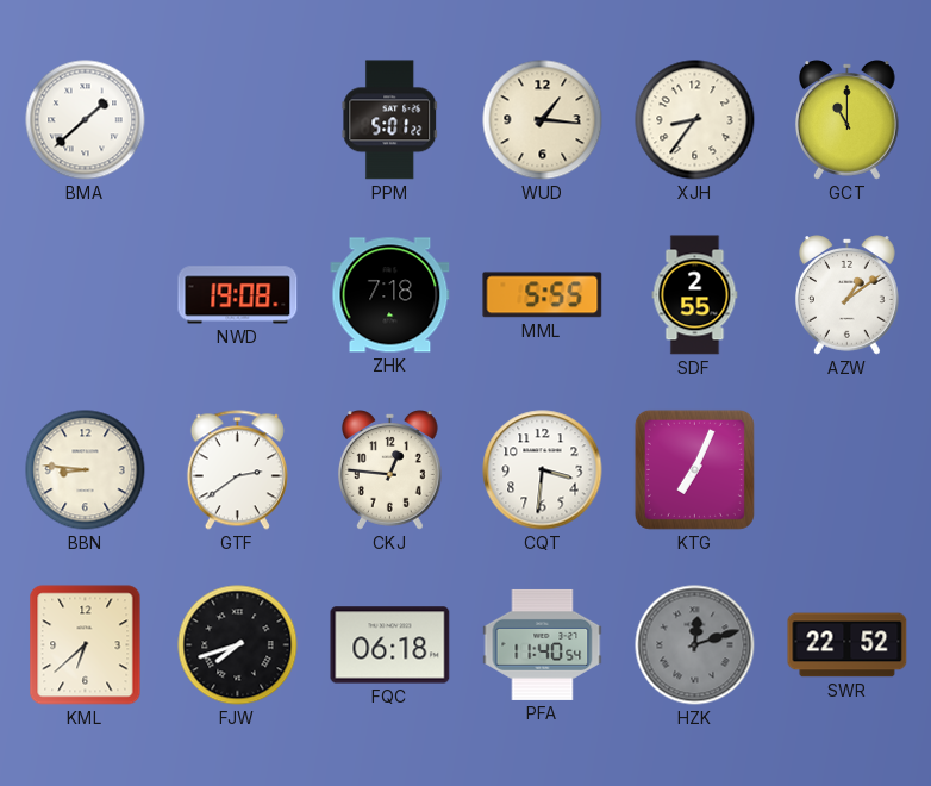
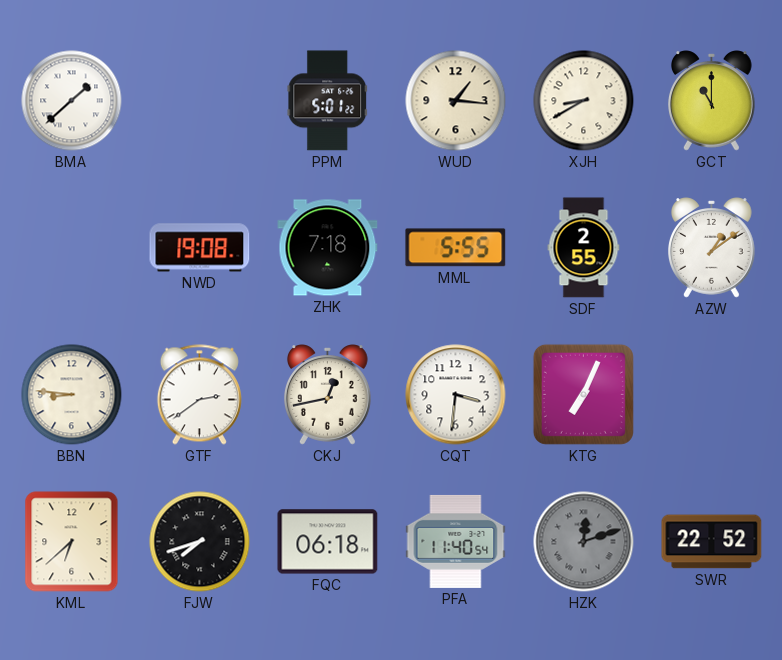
XJH: 8:36 -> 8:40
CKJ: 12:46 -> 12:43
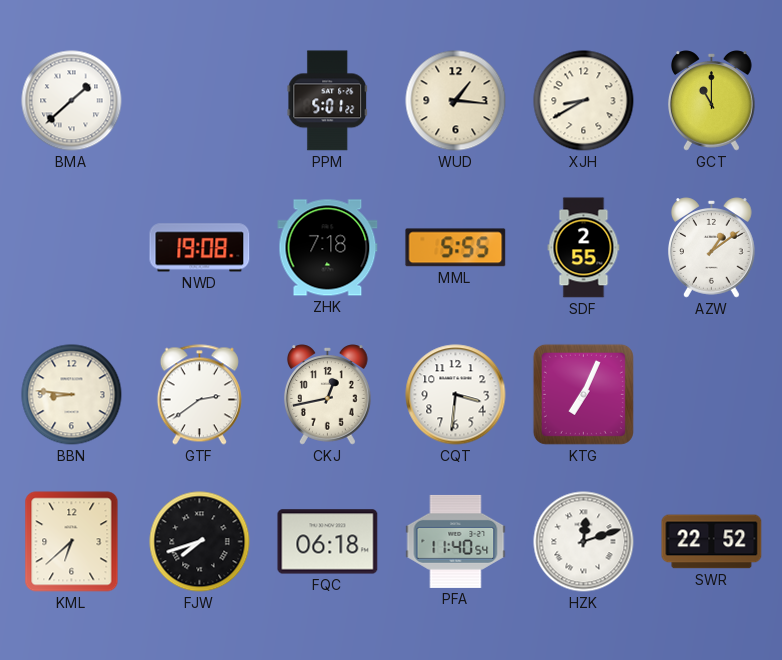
HZK dial: grey -> white
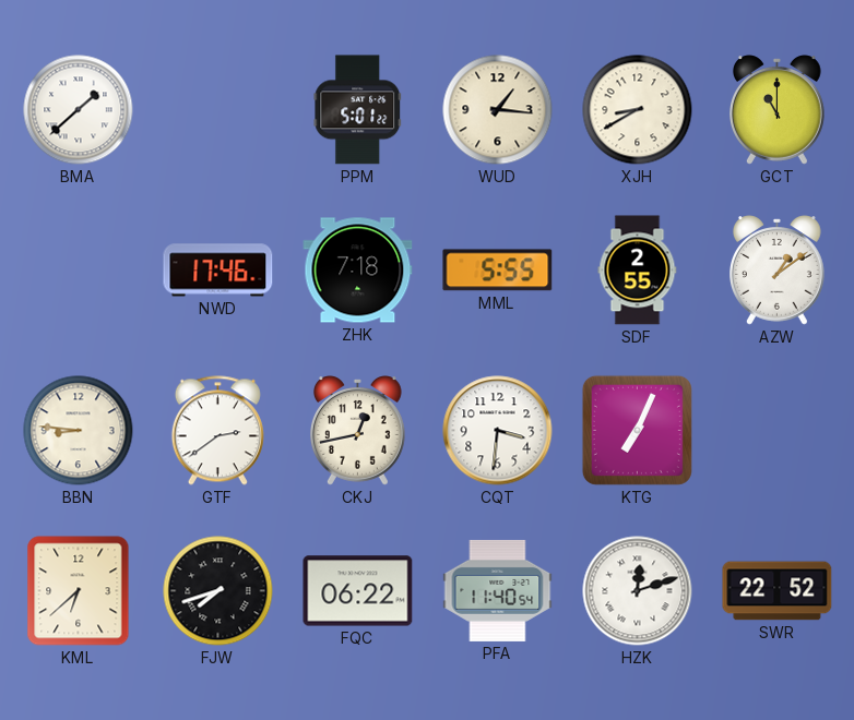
NWD: 19:08 -> 17:46
FQC: 06:18 -> 06:22
